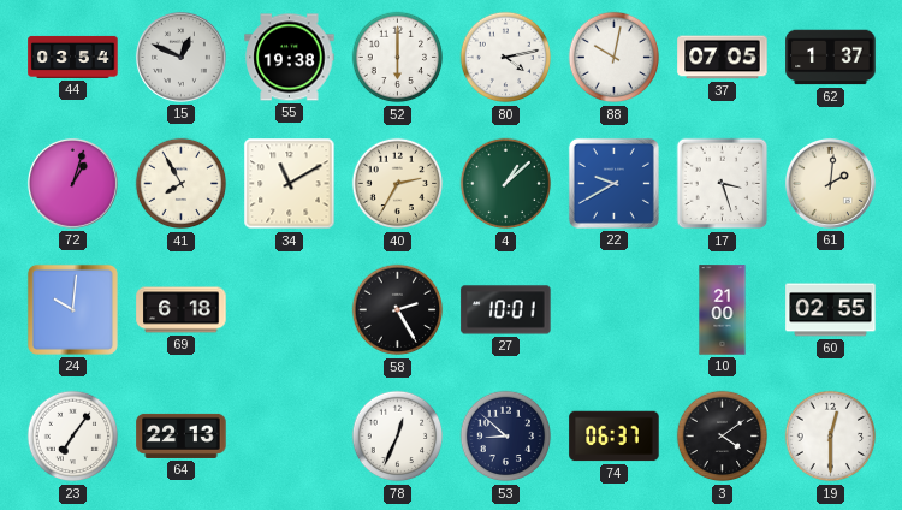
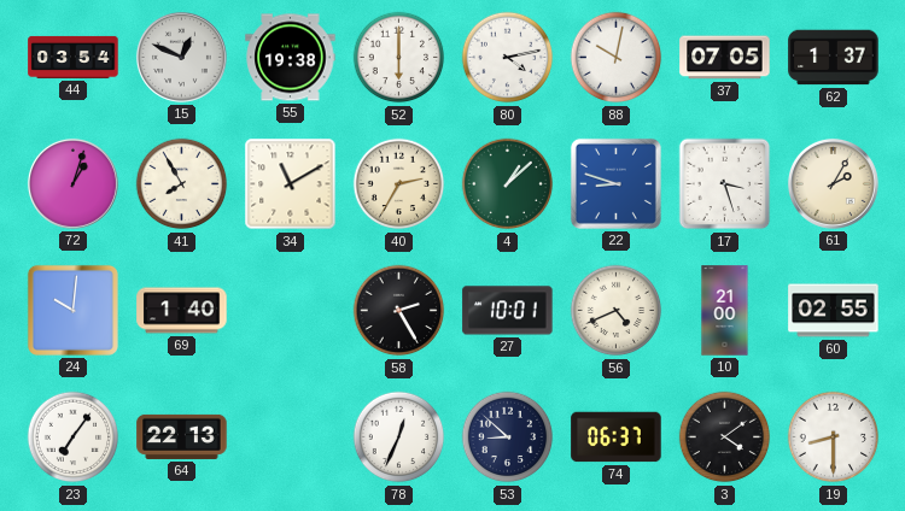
22: 9:40 -> 8:48
61: 2:01 -> 2:05
69: 6:18 -> 1:40
56: none -> 4:41
19: 12:30 -> 8:30
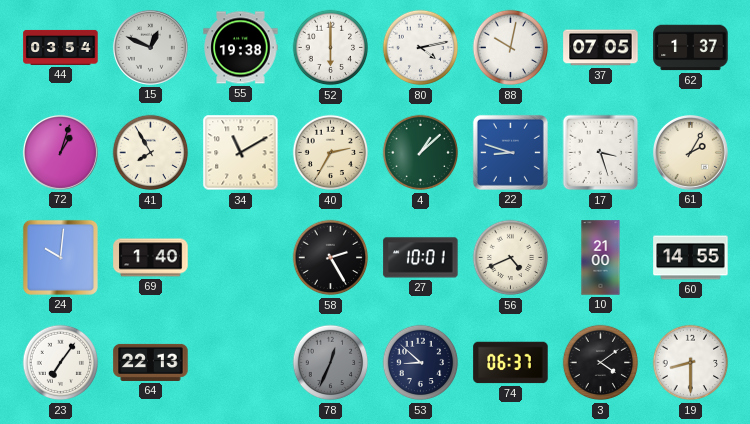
60: 02:55 -> 14:55
78 dial: white -> grey
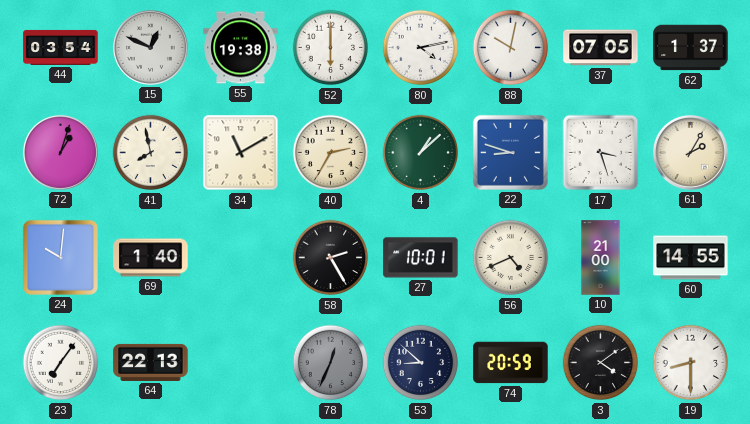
41: 7:55 -> 7:58
74: 06:37 -> 20:59
